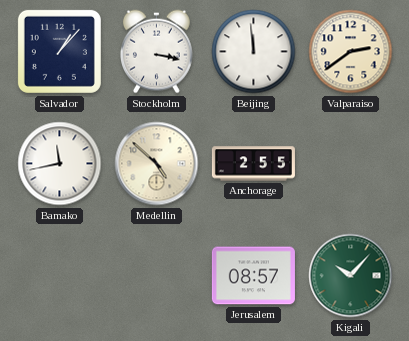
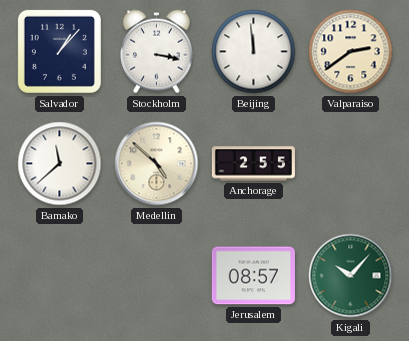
Bamako: 11:43 -> 11:38
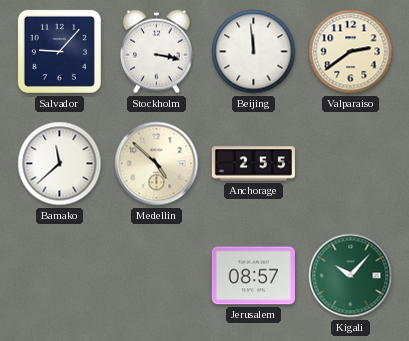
Salvador: 1:07 -> 9:07
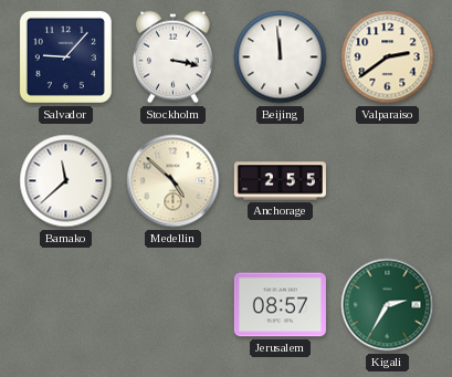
Kigali: 10:07 -> 2:35
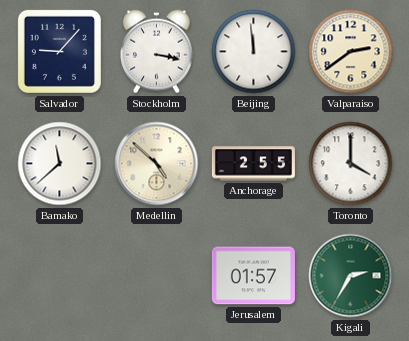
Toronto: none -> 4:00
Jerusalem: 08:57 -> 01:57
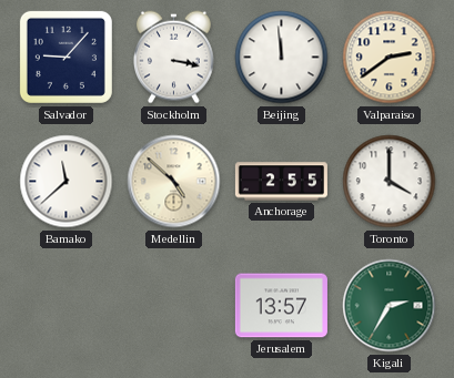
Jerusalem: 01:57 -> 13:57
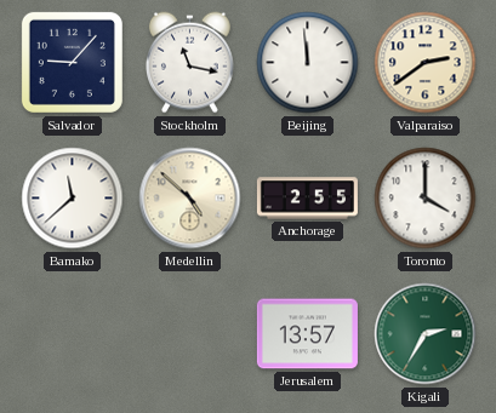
Stockholm: 3:17 -> 11:17
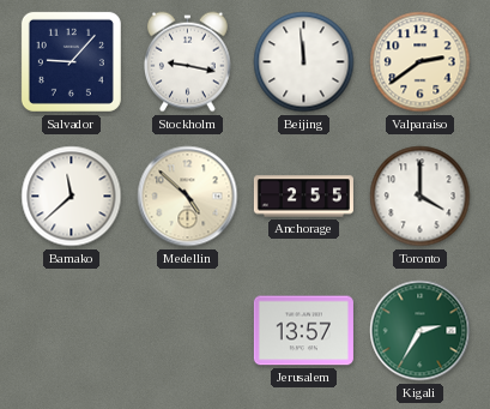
Stockholm: 11:17 -> 9:17
